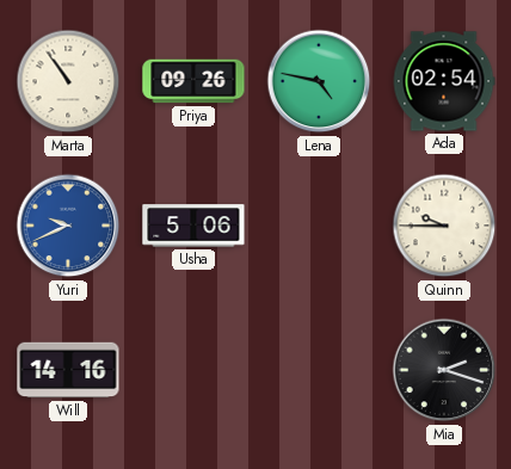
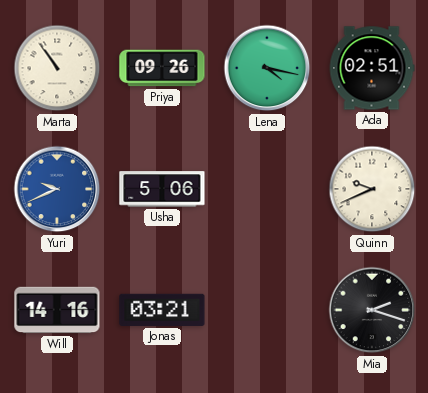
Lena: 4:47 -> 4:17
Ada: 02:54 -> 02:51
Quinn: 9:45 -> 9:41
Jonas: none -> 03:21
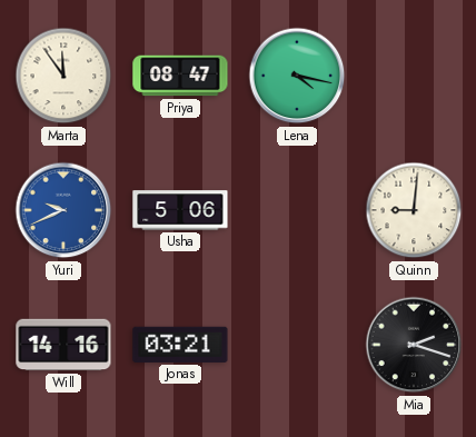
Marta: 10:54 -> 11:54
Priya: 09:26 -> 08:47
Ada: 02:51 -> none
Quinn: 9:41 -> 9:01
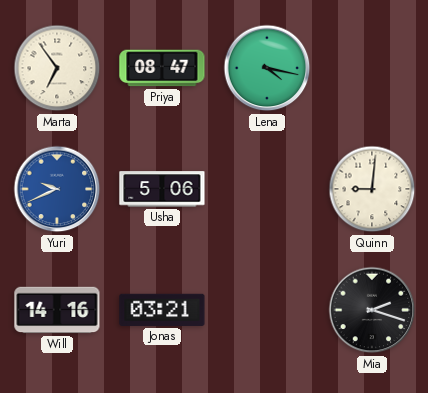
Marta: 11:54 -> 6:54
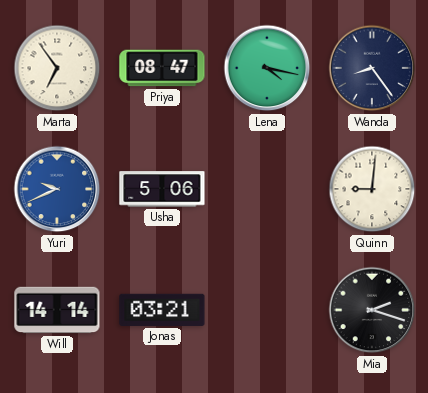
Wanda: none -> 8:24
Will: 14:16 -> 14:14
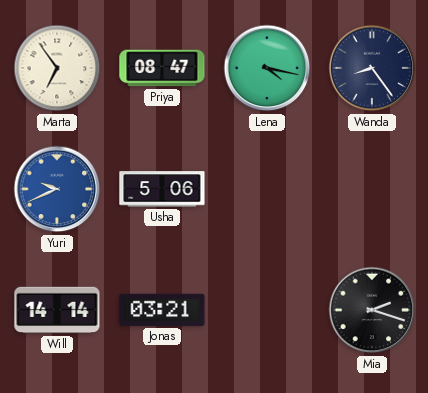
Quinn: 9:01 -> none
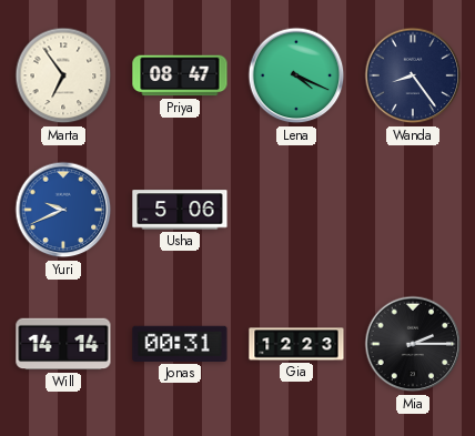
Lena: 4:17 -> 4:19
Jonas: 03:21 -> 00:31
Gia: none -> 12:23
Mia: 2:18 -> 2:15
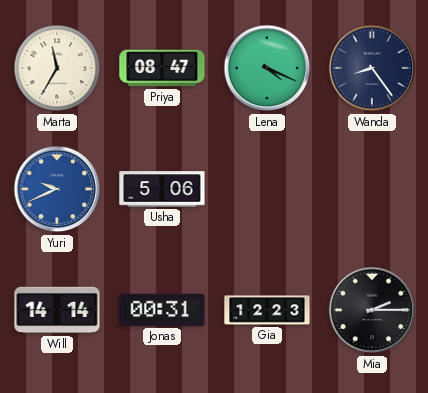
Marta: 6:54 -> 11:35
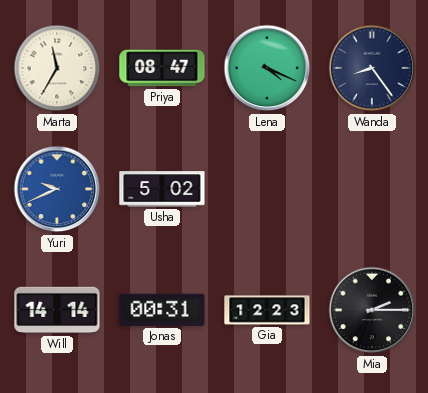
Usha: 5:06 -> 5:02
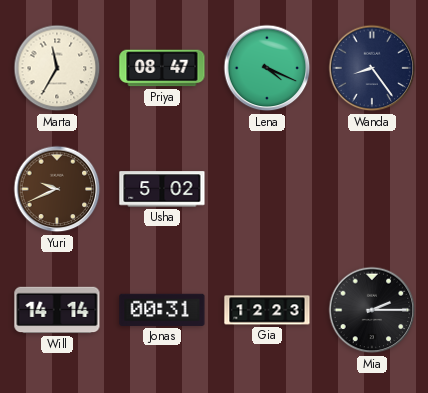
Yuri dial: blue -> brown
